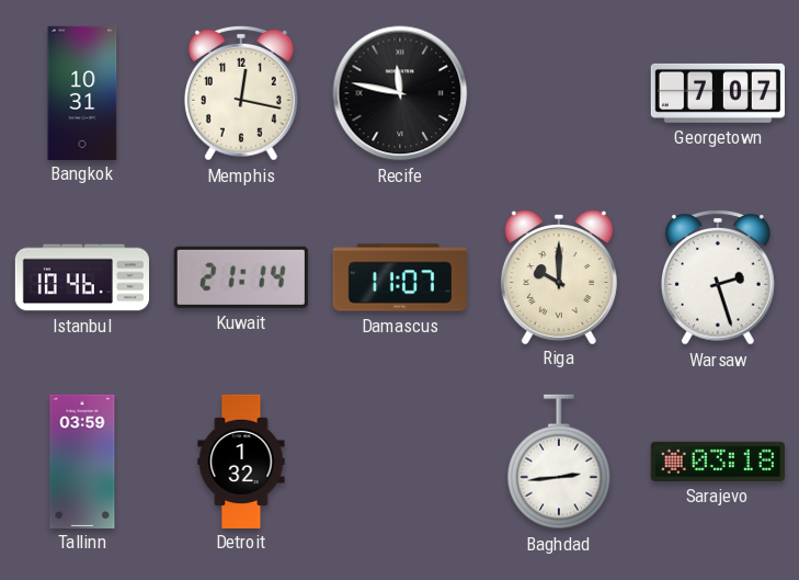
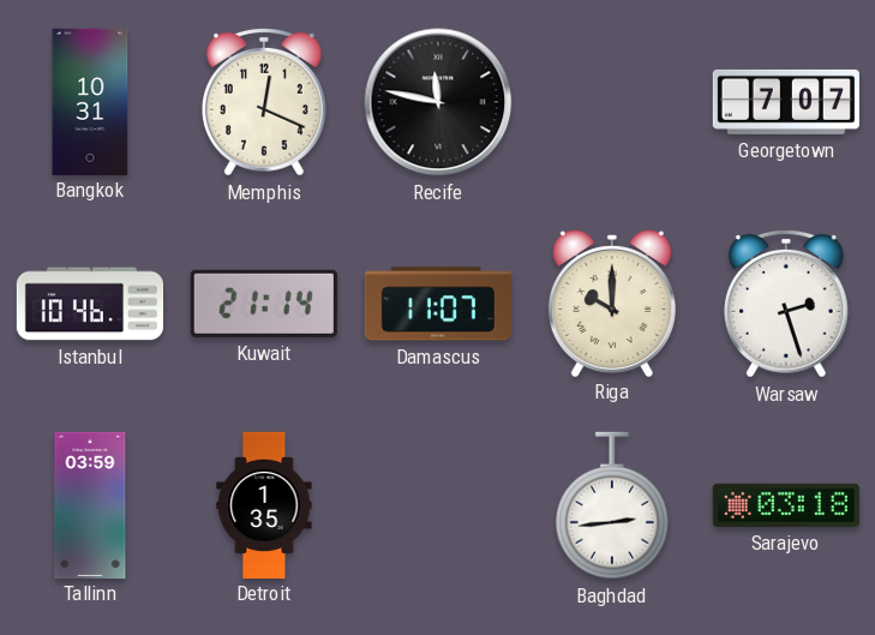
Memphis: 12:17 -> 12:19
Detroit: 1:32 -> 1:35
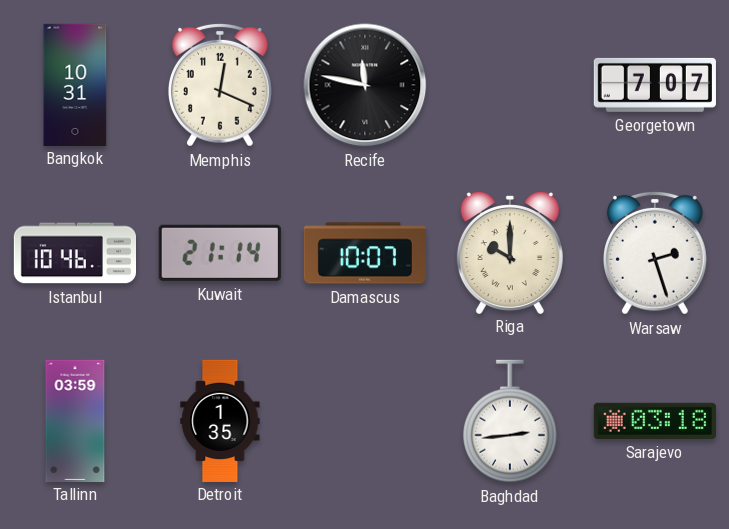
Damascus: 11:07 -> 10:07
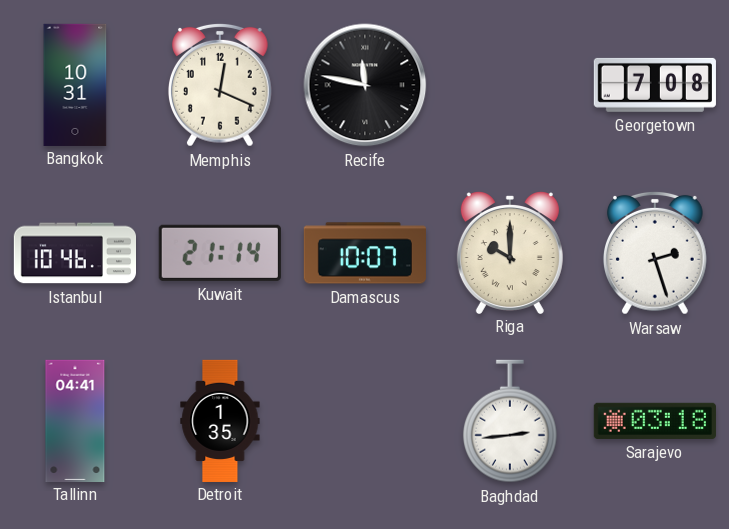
Georgetown: 7:07 -> 7:08
Tallinn: 03:59 -> 04:41
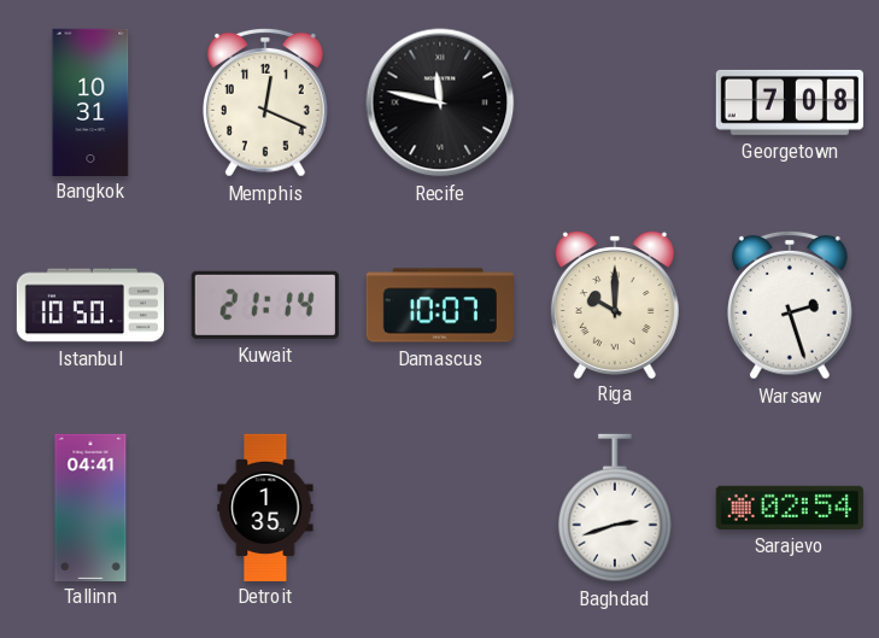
Istanbul: 10:46 -> 10:50
Baghdad: 2:44 -> 2:42
Sarajevo: 03:18 -> 02:54
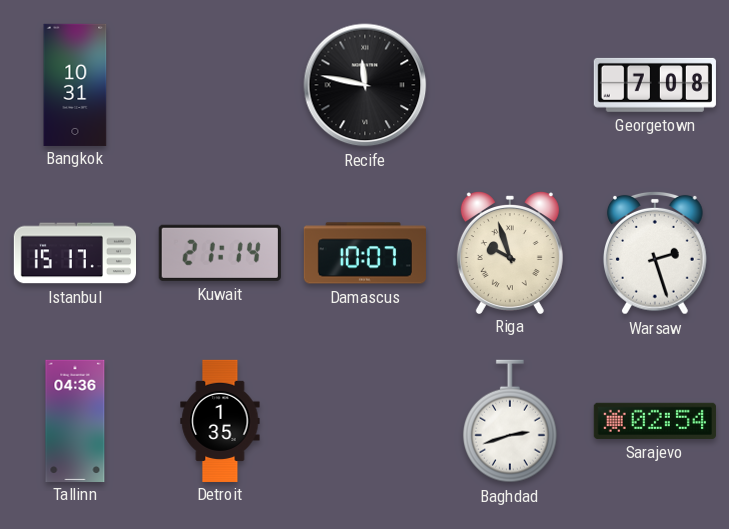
Memphis: 12:19 -> none
Istanbul: 10:50 -> 15:17
Riga: 10:00 -> 9:57
Tallinn: 04:41 -> 04:36
